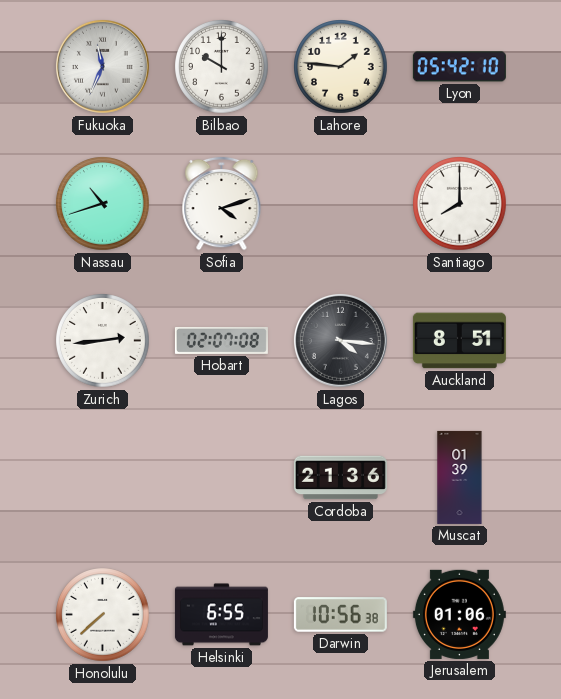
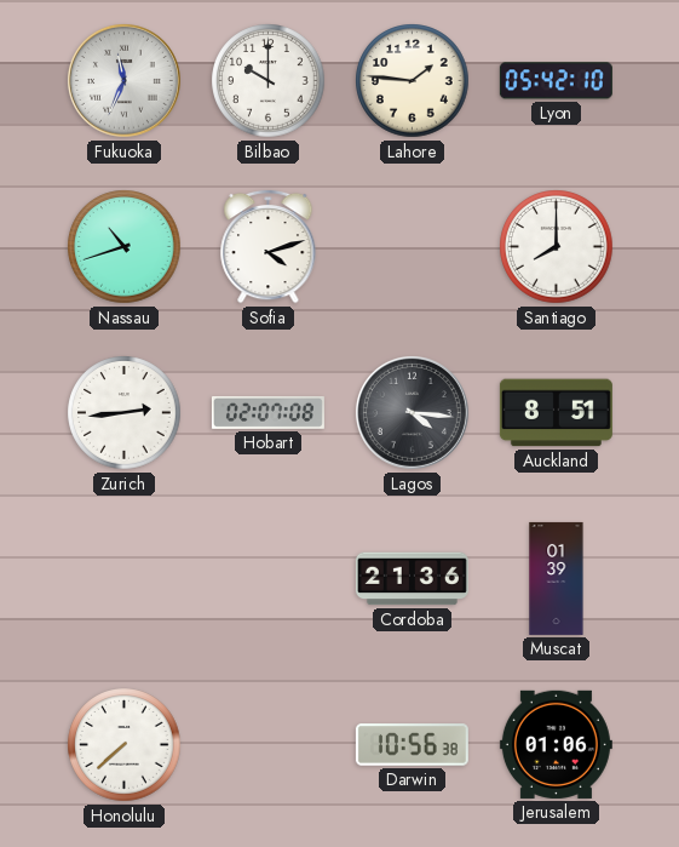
Helsinki: 6:55 -> none
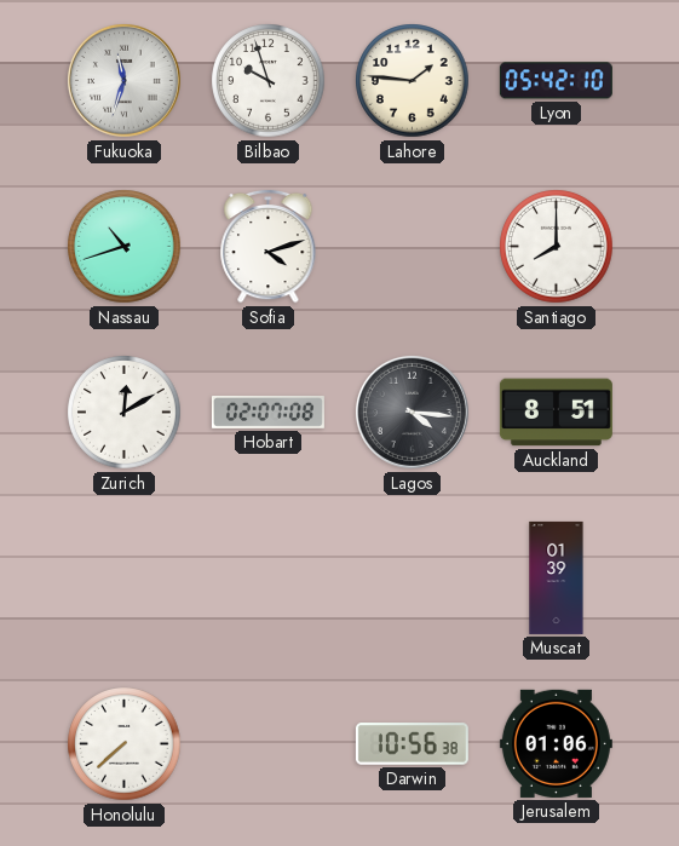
Fukuoka: 11:34 -> 11:33
Bilbao: 10:00 -> 9:57
Zurich: 2:44 -> 12:10
Cordoba: 21:36 -> none
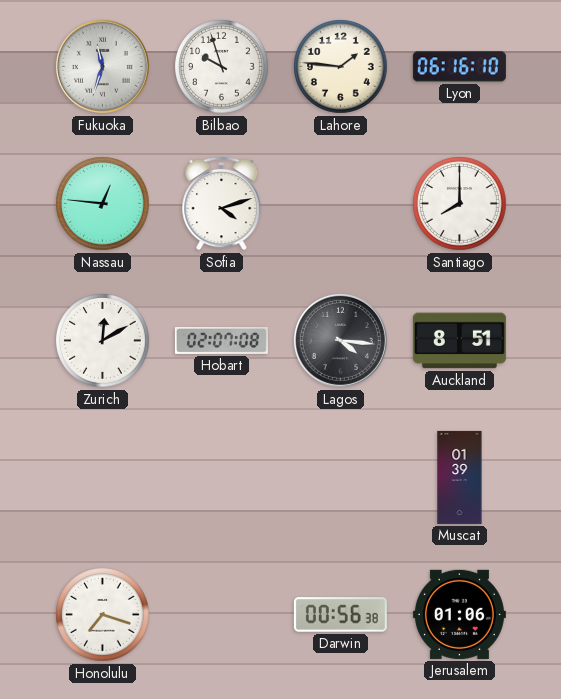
Lyon: 05:42 -> 06:16
Nassau: 10:42 -> 12:46
Honolulu: 7:38 -> 7:18
Darwin: 10:56 -> 00:56
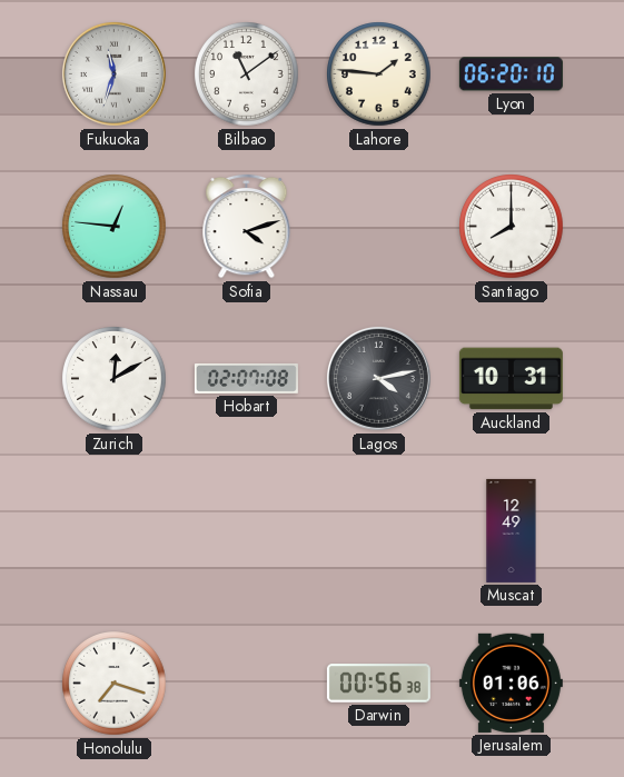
Bilbao: 9:57 -> 11:09
Lyon: 06:16 -> 06:20
Lagos: 4:16 -> 4:13
Auckland: 8:51 -> 10:31
Muscat: 01:39 -> 12:49
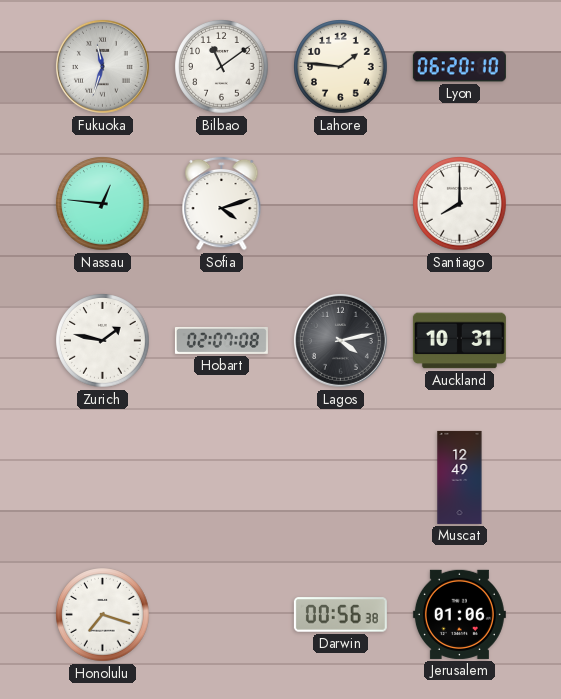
Zurich: 12:10 -> 1:47
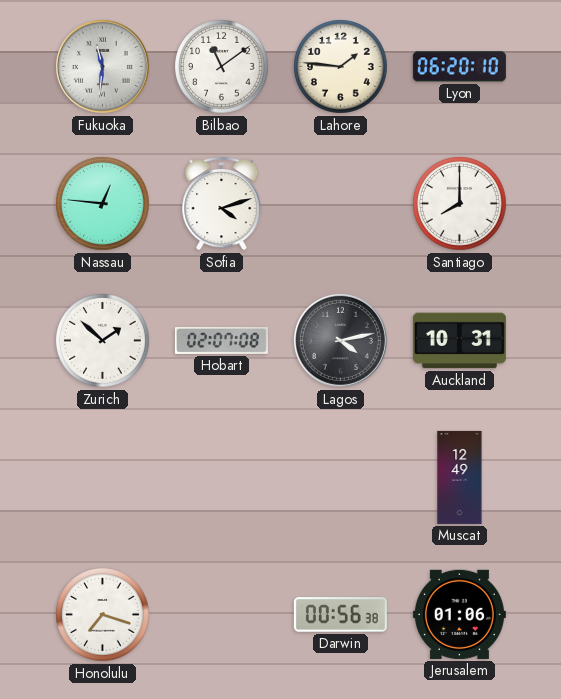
Fukuoka: 11:33 -> 11:31
Zurich: 1:47 -> 1:52
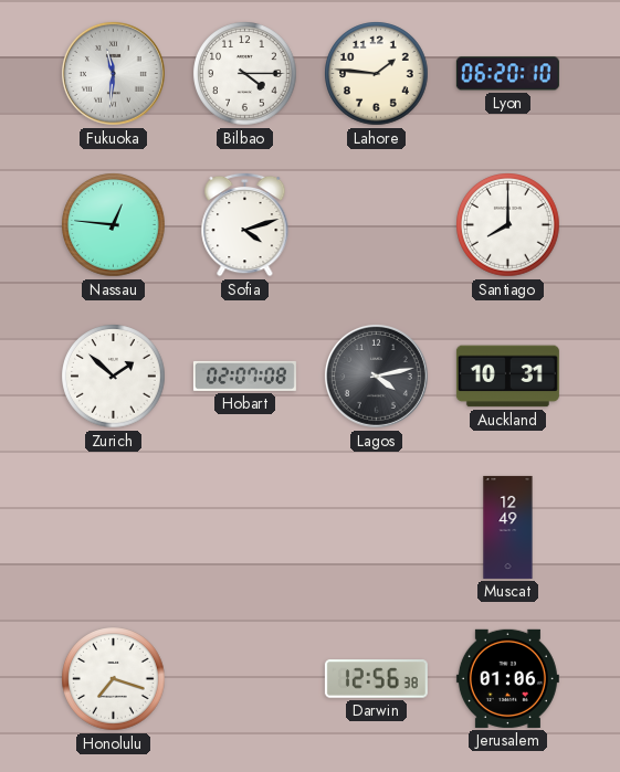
Bilbao: 11:09 -> 4:15
Darwin: 00:56 -> 12:56
